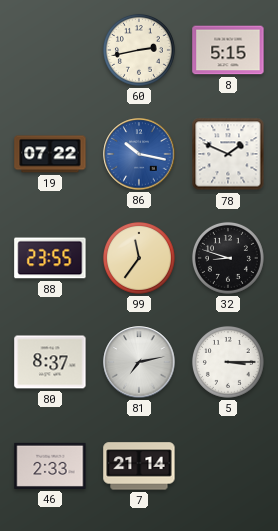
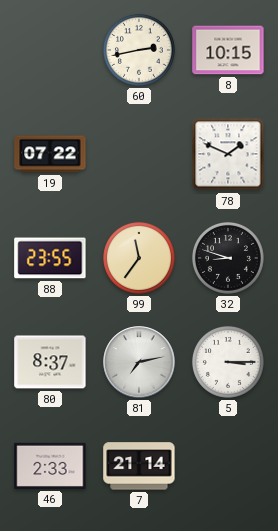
8: 5:15 -> 10:15
86: 10:17 -> none
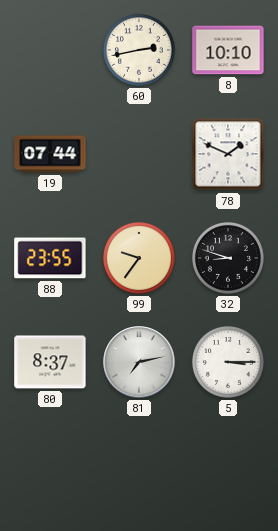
8: 10:15 -> 10:10
19: 07:22 -> 07:44
99: 11:36 -> 9:36
46: 2:33 -> none
7: 21:14 -> none
